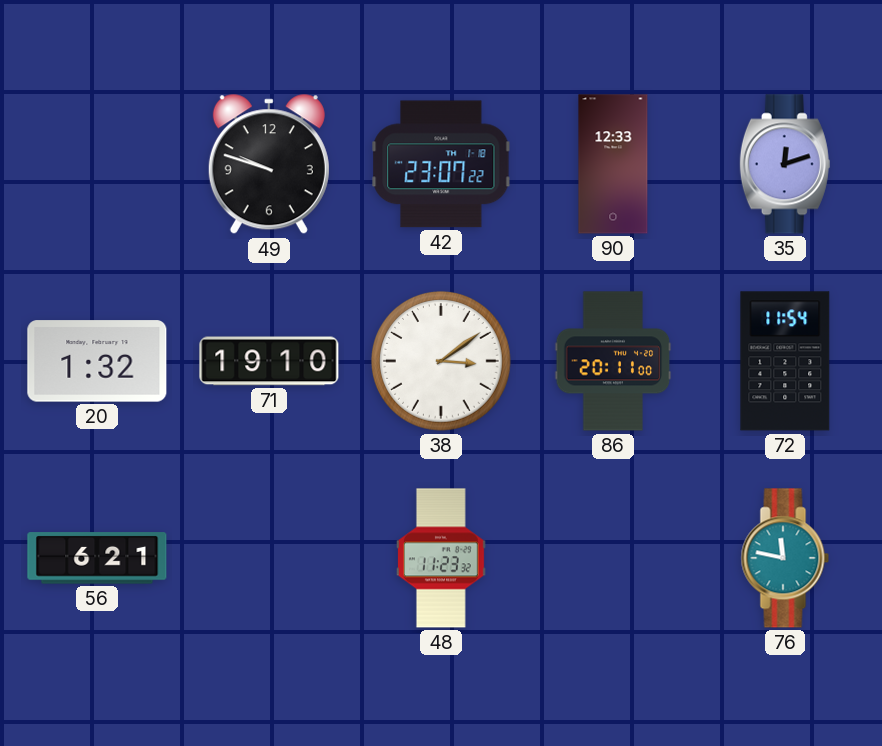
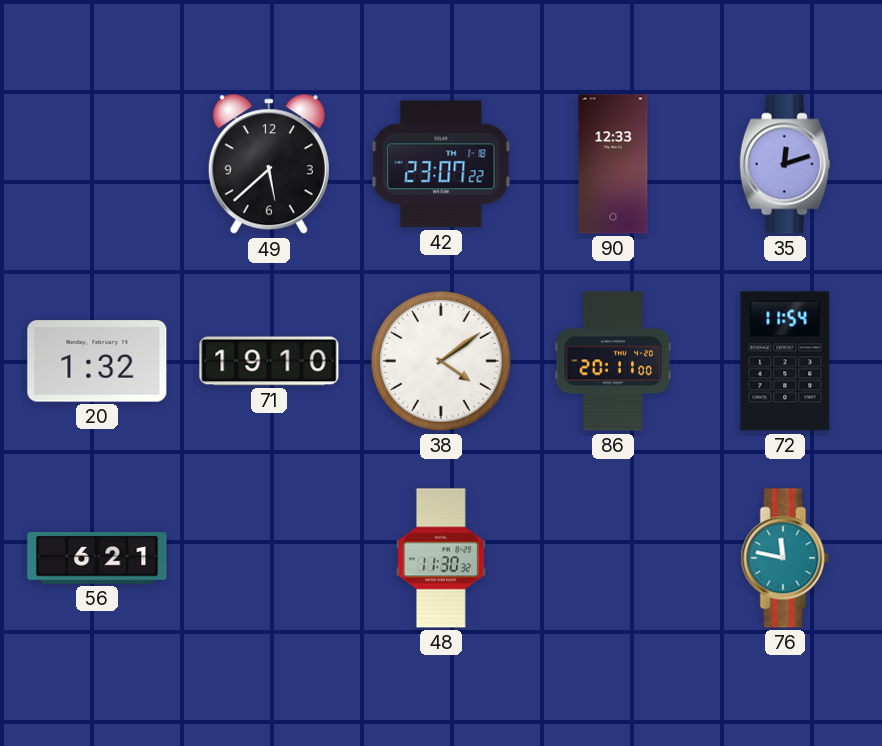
49: 9:48 -> 5:38
38: 3:09 -> 4:09
48: 11:23 -> 11:30
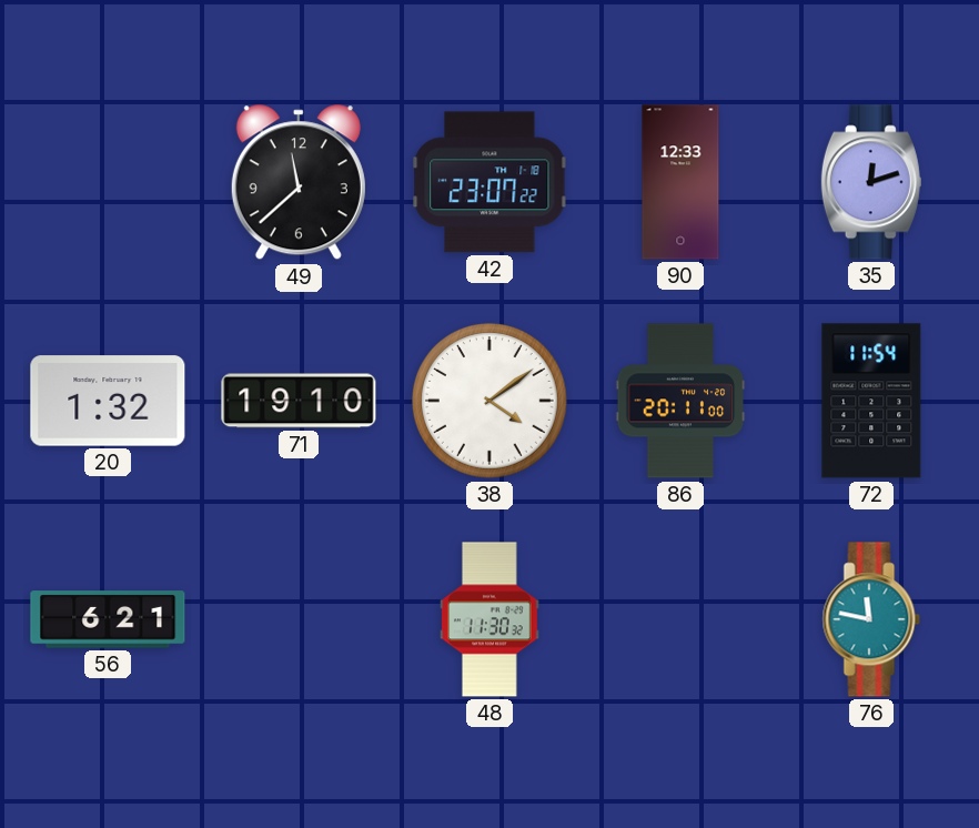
49: 5:38 -> 11:38
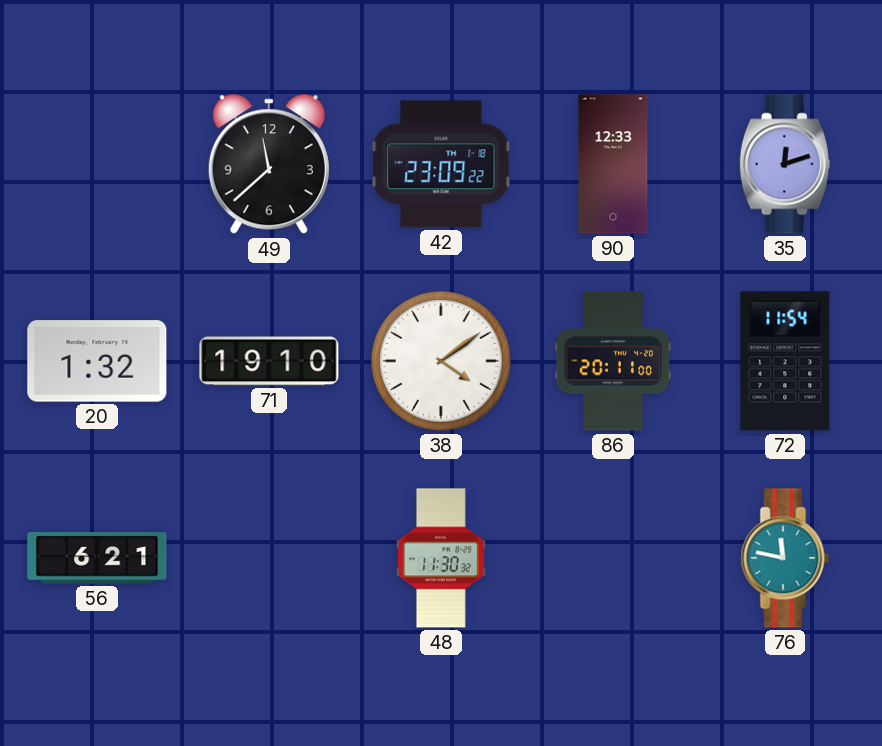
42: 23:07 -> 23:09
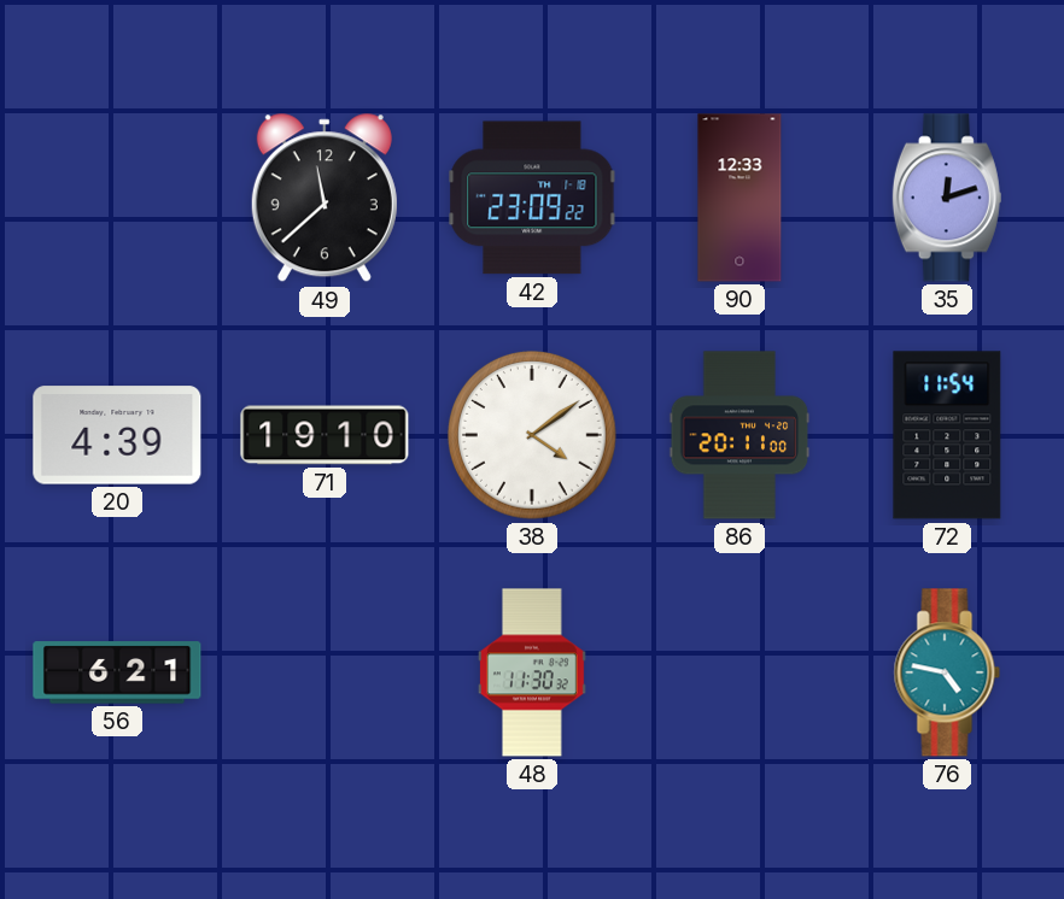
20: 1:32 -> 4:39
76: 11:47 -> 4:47
